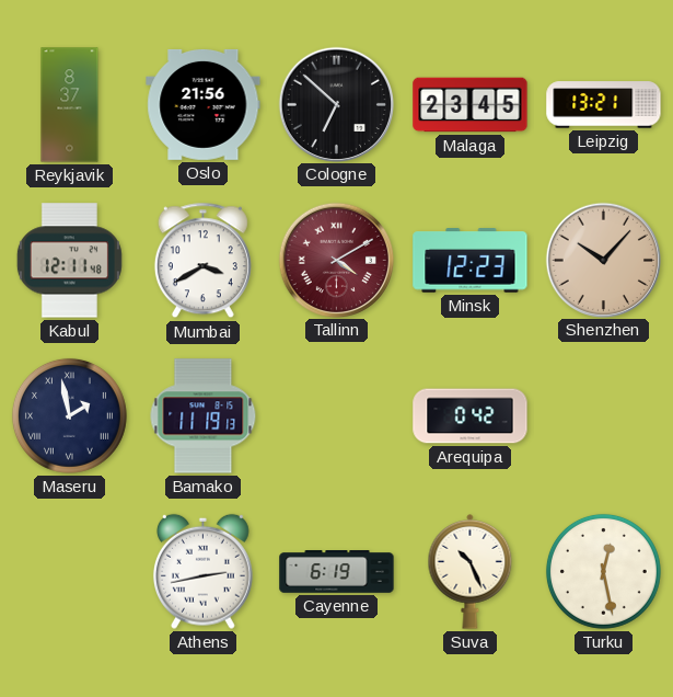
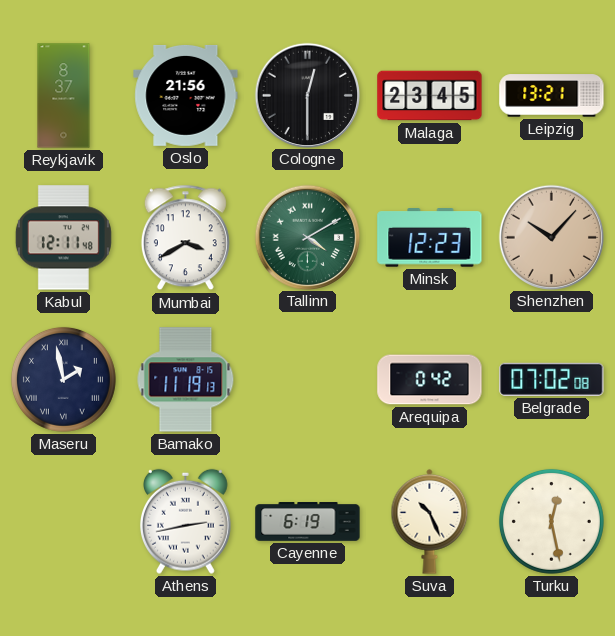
Cologne: 6:52 -> 12:30
Tallinn dial: burgundy -> green
Belgrade: none -> 07:02
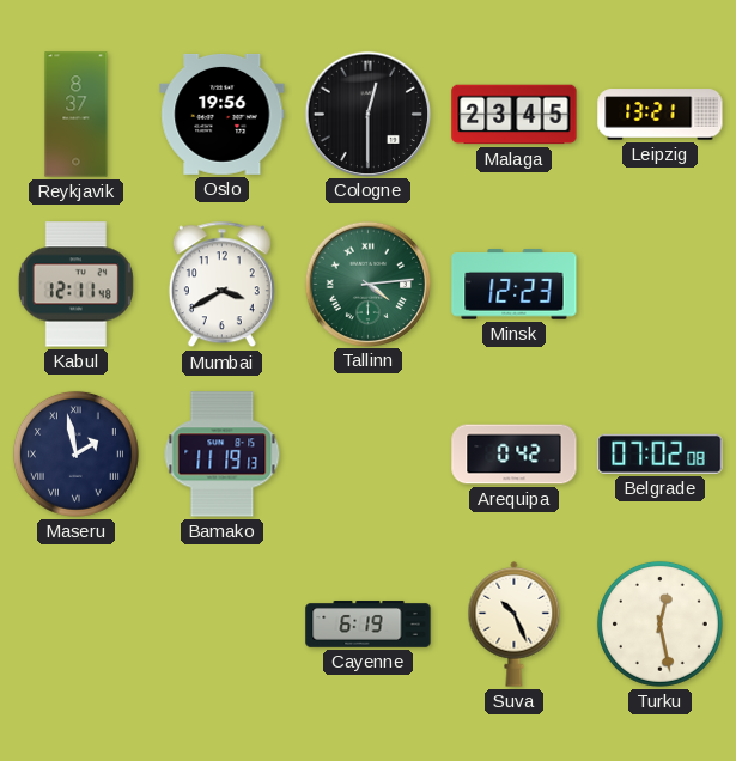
Oslo: 21:56 -> 19:56
Tallinn: 4:10 -> 4:14
Shenzhen: 10:07 -> none
Athens: 2:43 -> none
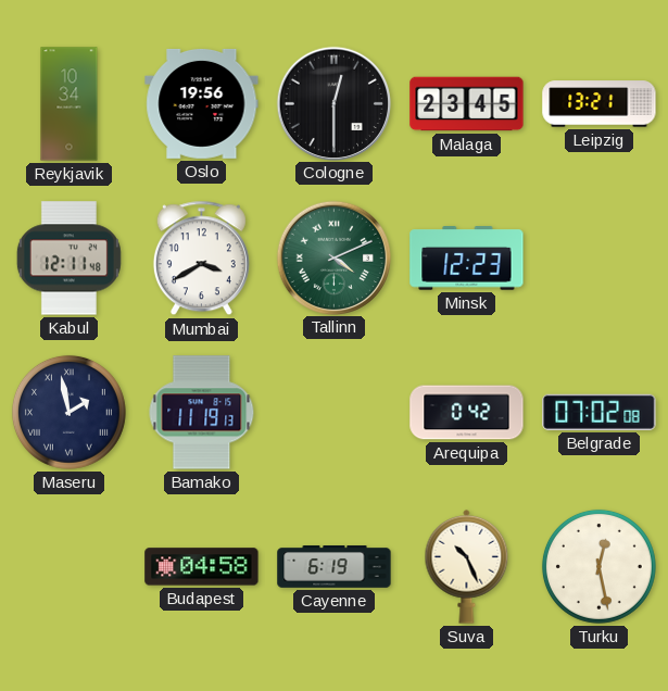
Reykjavik: 8:37 -> 10:34
Tallinn: 4:14 -> 4:11
Budapest: none -> 04:58
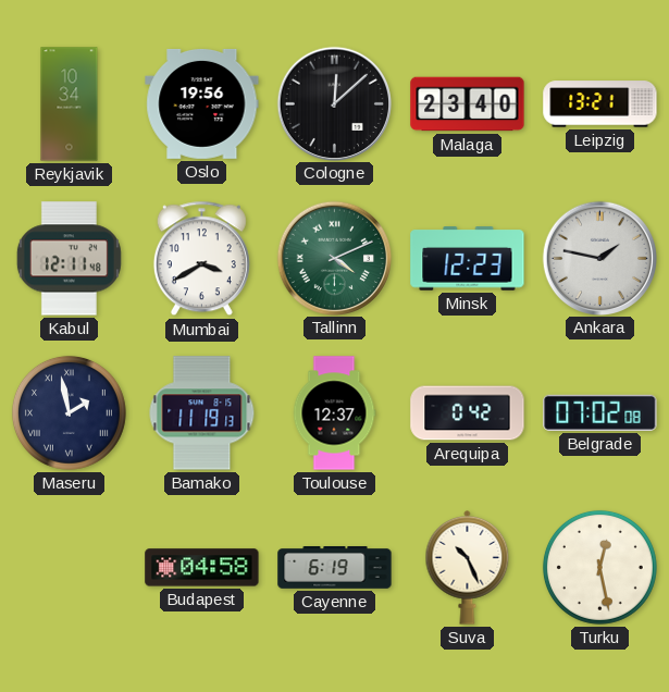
Cologne: 12:30 -> 12:08
Malaga: 23:45 -> 23:40
Ankara: none -> 1:47
Toulouse: none -> 12:37
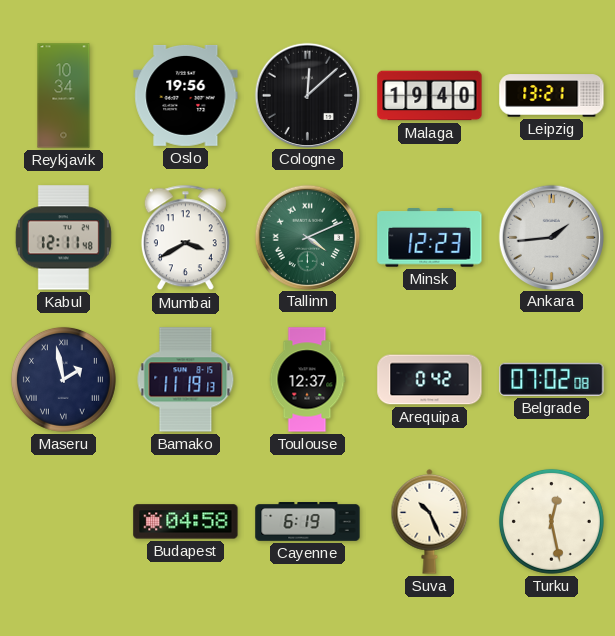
Malaga: 23:40 -> 19:40
Ankara: 1:47 -> 1:44
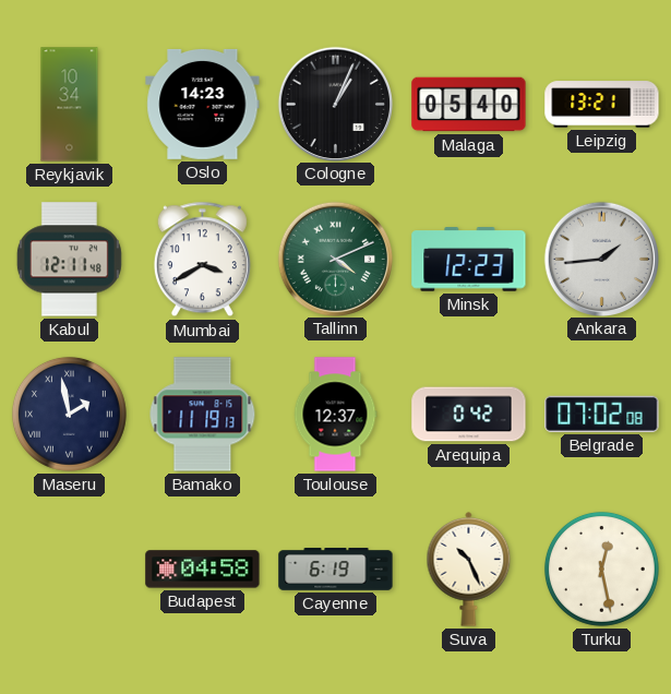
Oslo: 19:56 -> 14:23
Cologne: 12:08 -> 1:04
Malaga: 19:40 -> 05:40
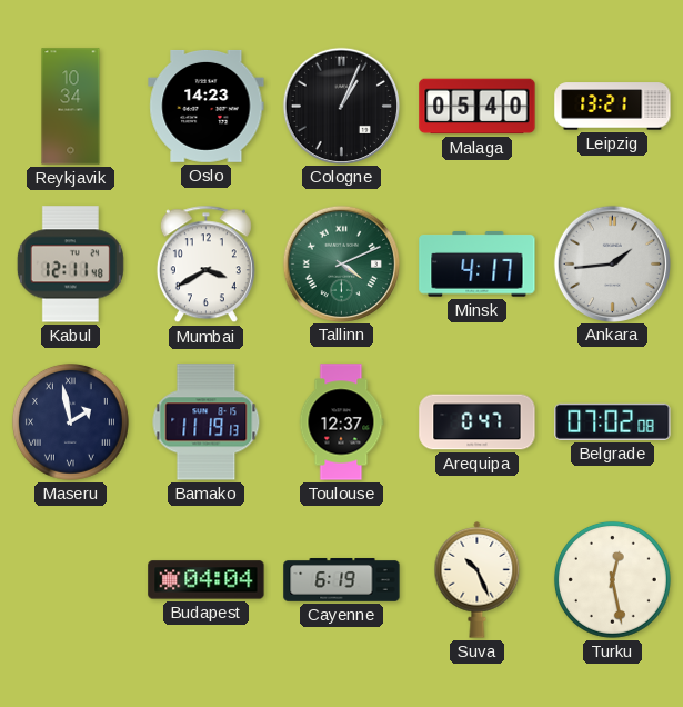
Minsk: 12:23 -> 4:17
Arequipa: 0:42 -> 0:47
Budapest: 04:58 -> 04:04
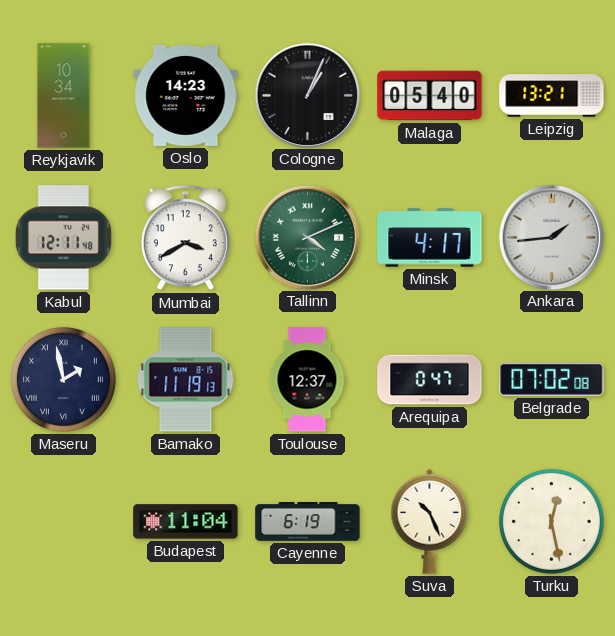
Budapest: 04:04 -> 11:04
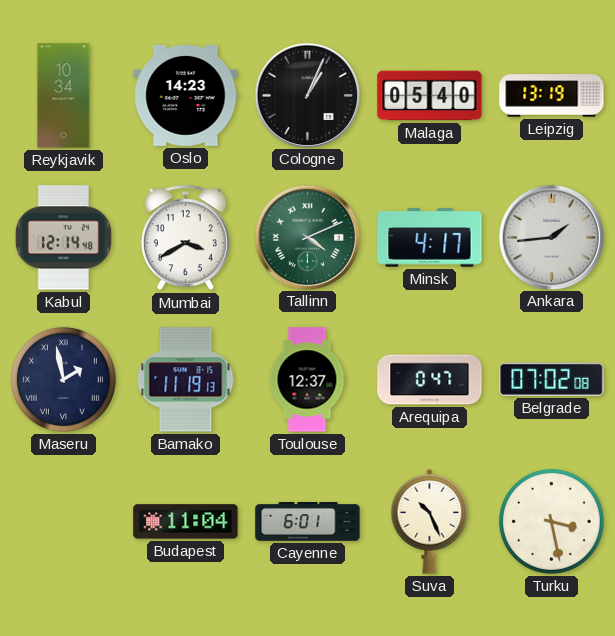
Leipzig: 13:21 -> 13:19
Kabul: 12:11 -> 12:14
Cayenne: 6:19 -> 6:01
Turku: 12:28 -> 3:28
